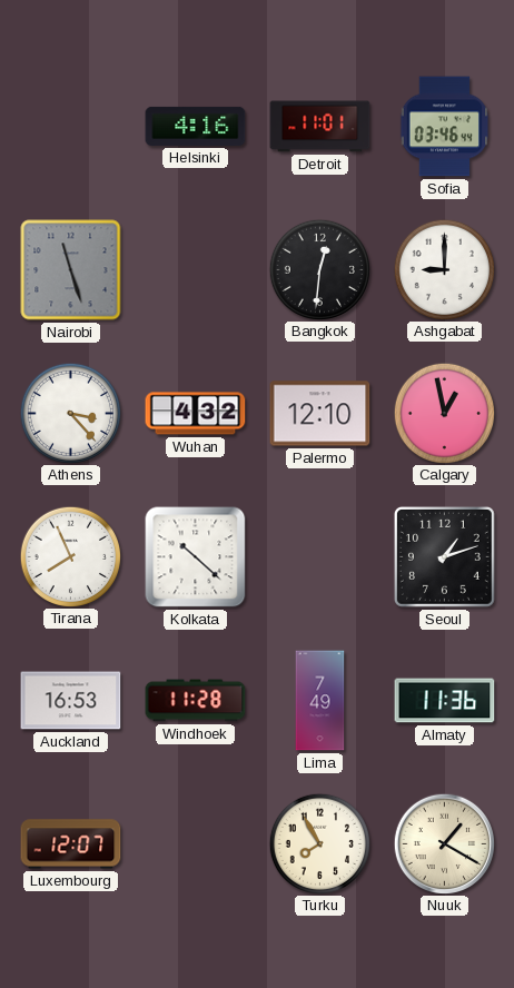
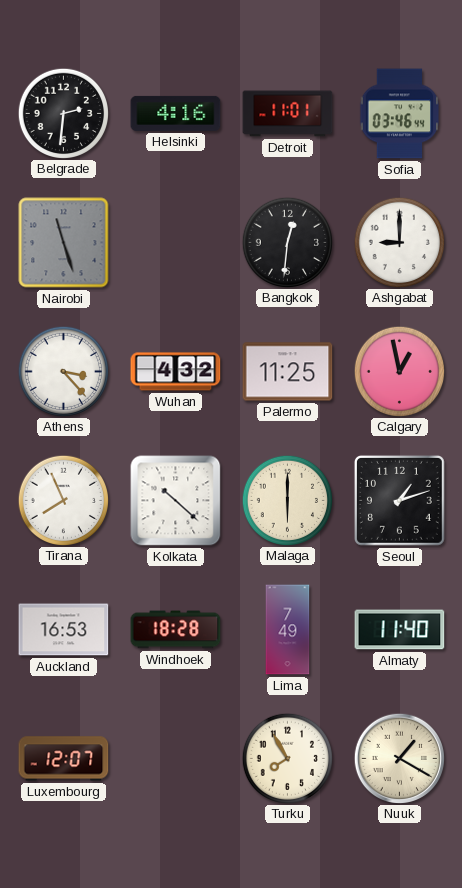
Belgrade: none -> 2:31
Palermo: 12:10 -> 11:25
Malaga: none -> 6:00
Windhoek: 11:28 -> 18:28
Almaty: 11:36 -> 11:40
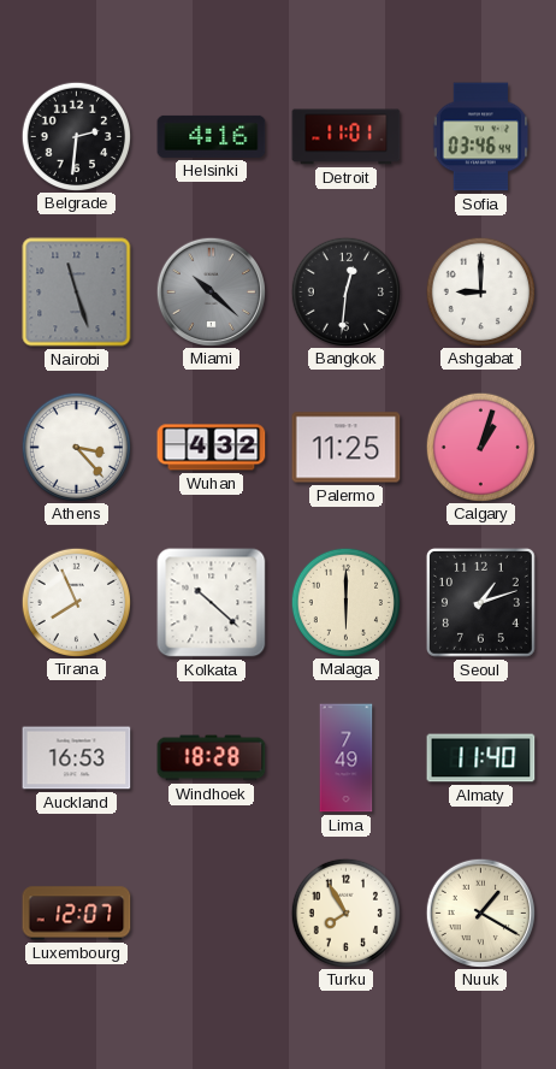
Miami: none -> 10:22
Calgary: 12:58 -> 1:03
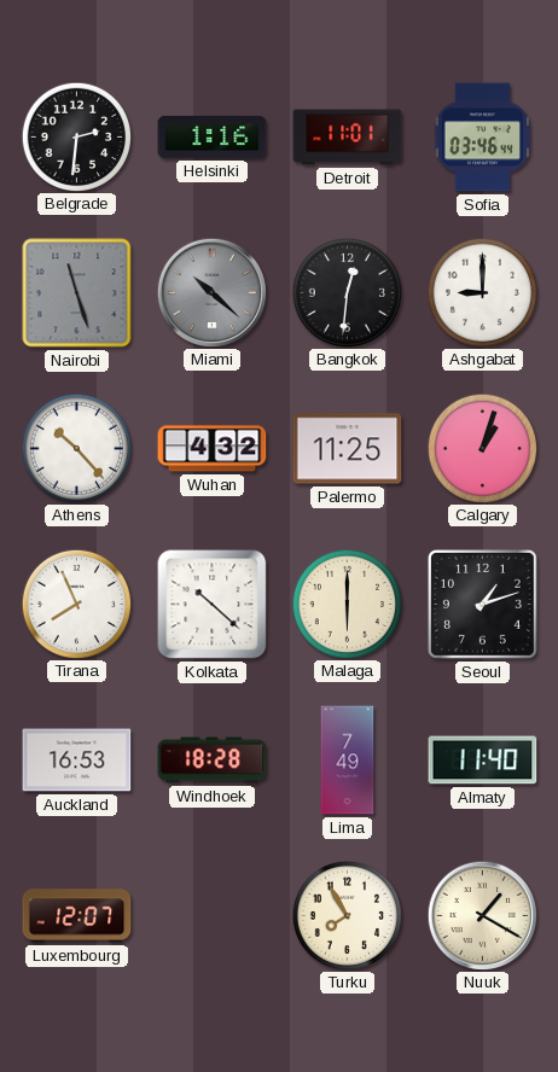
Helsinki: 4:16 -> 1:16
Athens: 3:23 -> 10:23
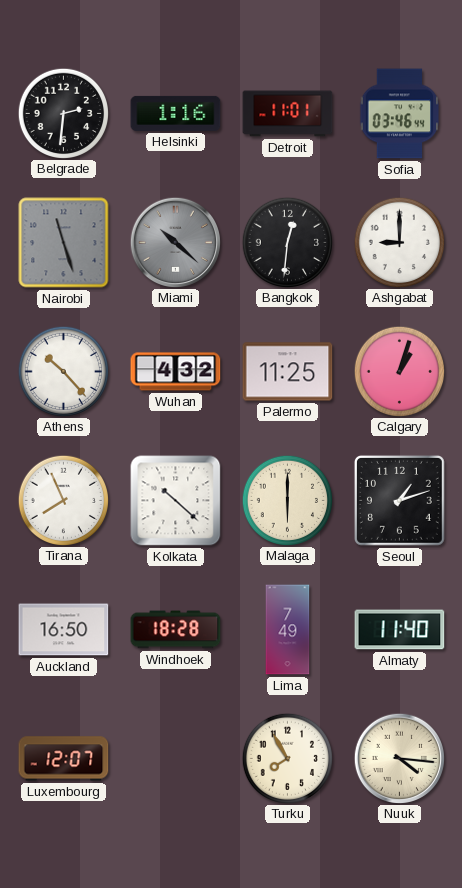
Auckland: 16:53 -> 16:50
Nuuk: 1:20 -> 4:16
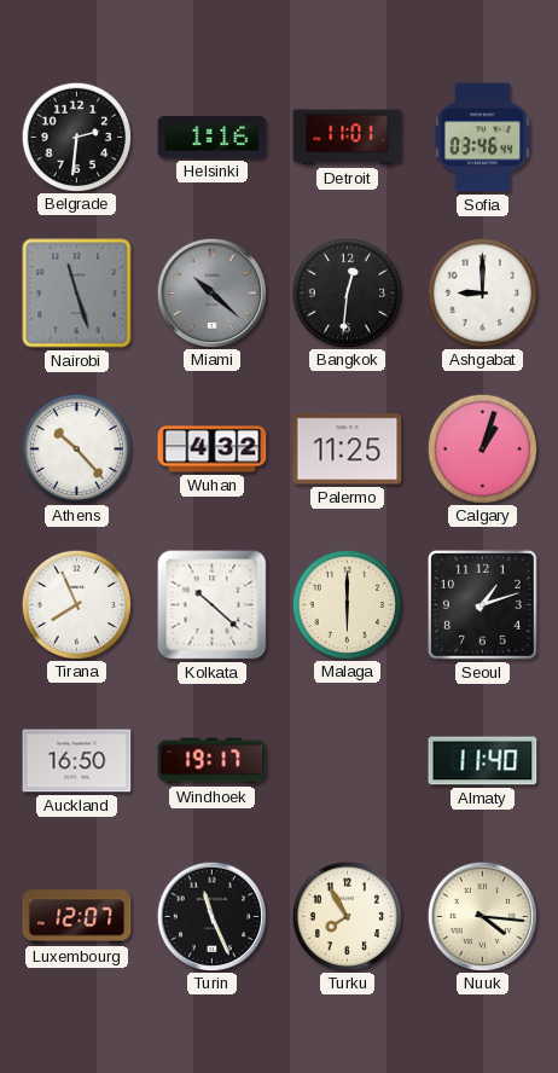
Windhoek: 18:28 -> 19:17
Lima: 7:49 -> none
Turin: none -> 11:26
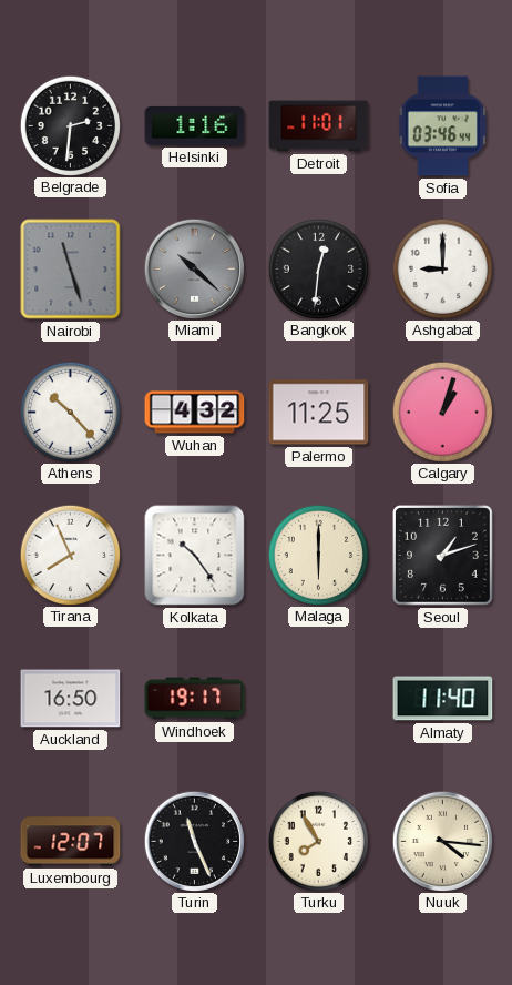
Kolkata: 10:22 -> 10:24
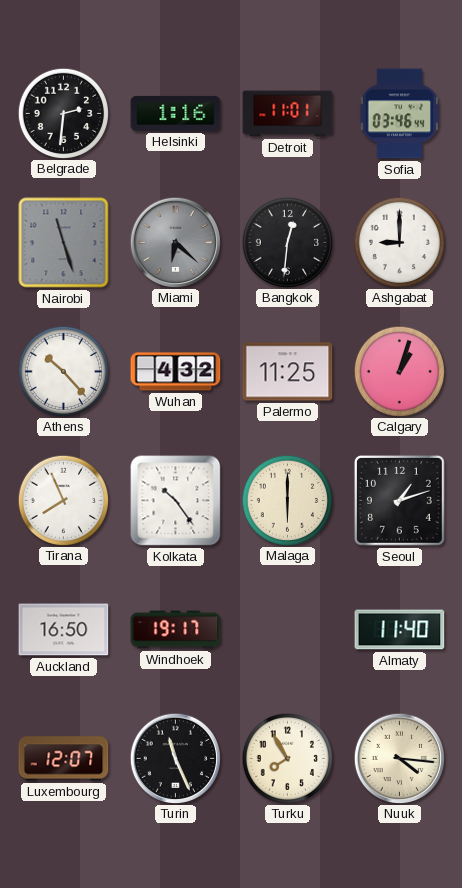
Miami: 10:22 -> 6:22
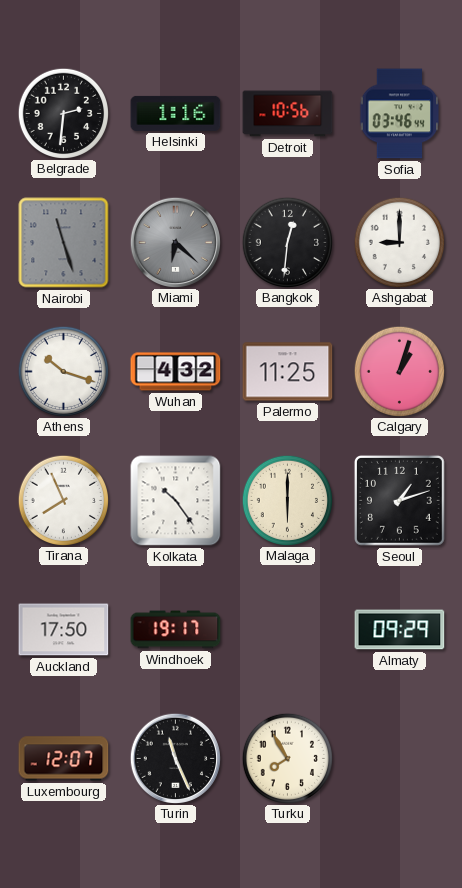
Detroit: 11:01 -> 10:56
Athens: 10:23 -> 10:18
Auckland: 16:50 -> 17:50
Almaty: 11:40 -> 09:29
Nuuk: 4:16 -> none
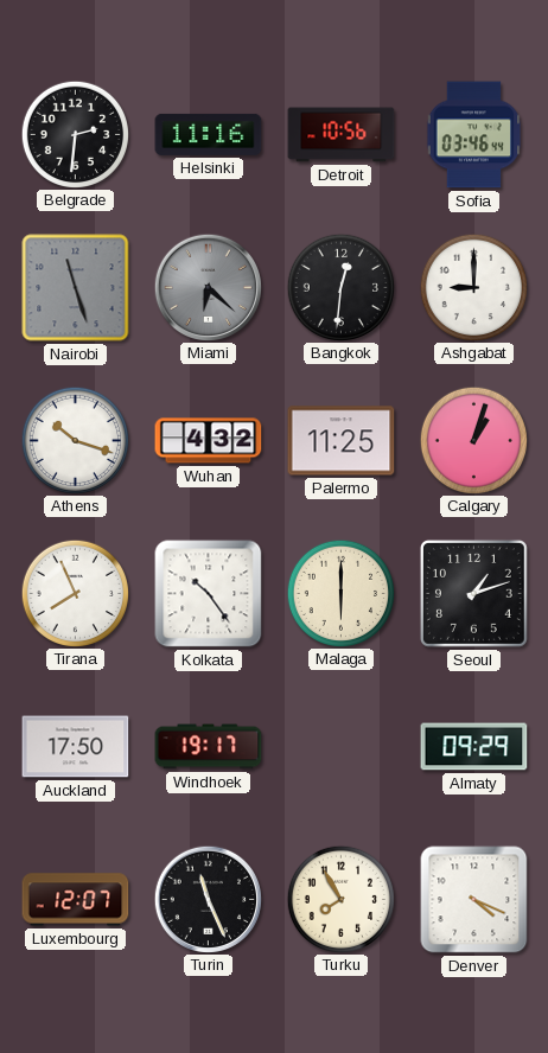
Helsinki: 1:16 -> 11:16
Denver: none -> 4:19
